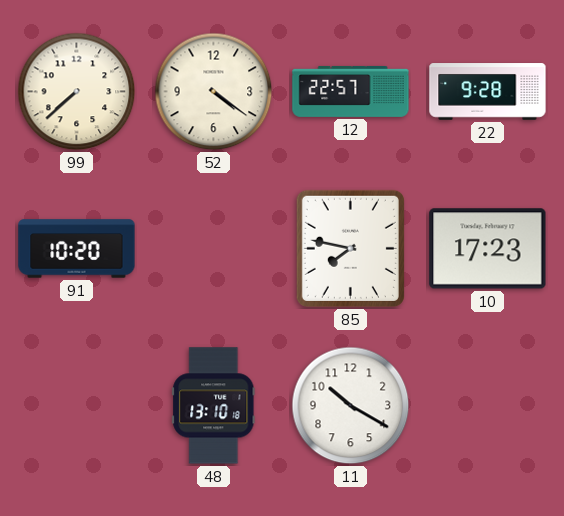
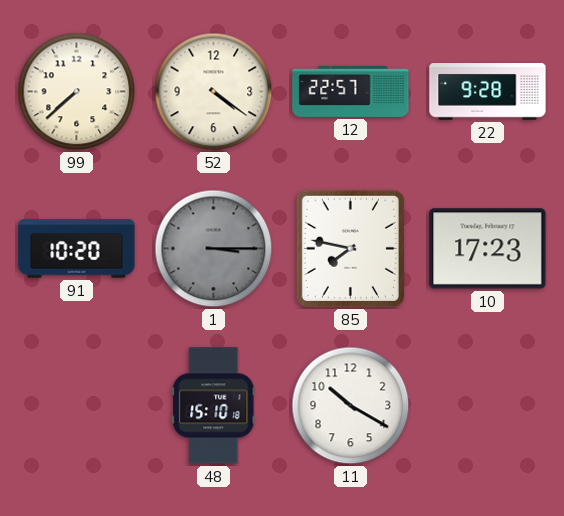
1: none -> 3:15
48: 13:10 -> 15:10
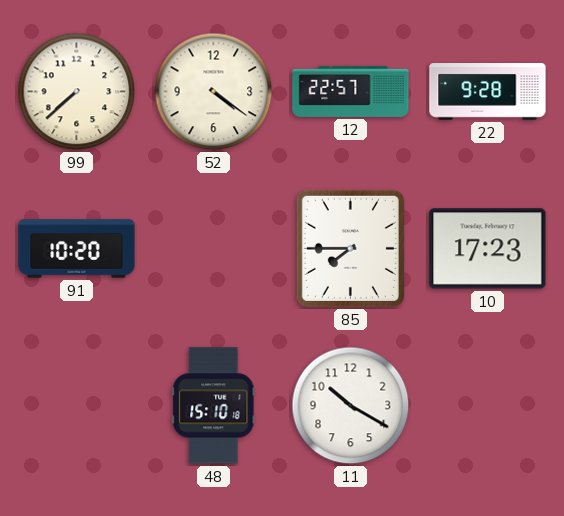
1: 3:15 -> none
85: 7:47 -> 7:45
